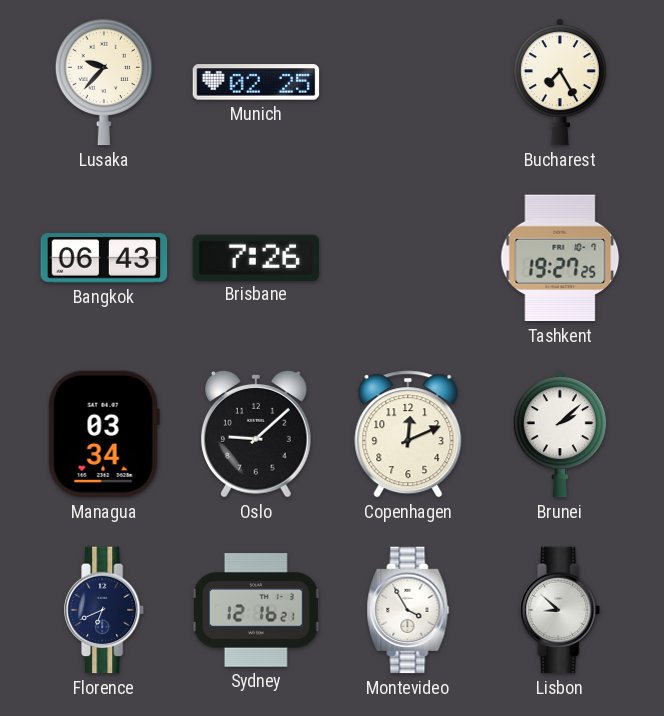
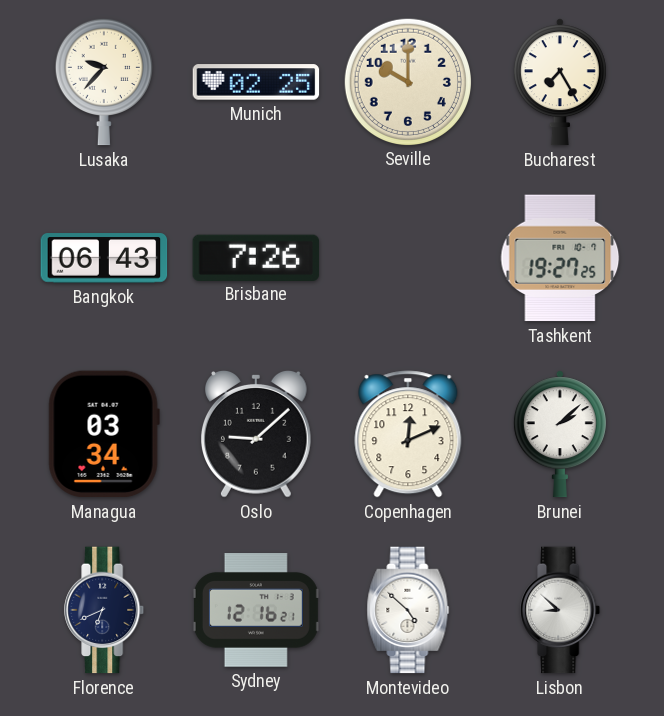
Seville: none -> 10:00
Montevideo: 3:55 -> 4:52
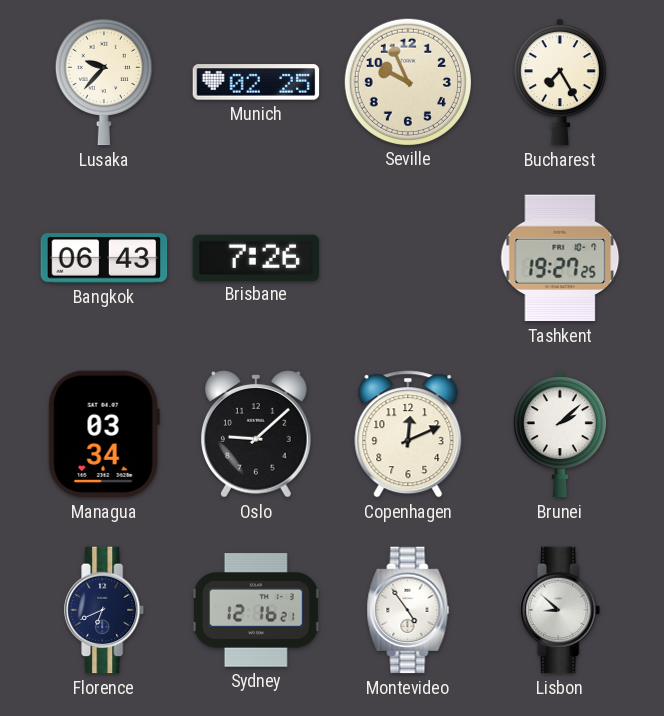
Seville: 10:00 -> 9:56
Montevideo: 4:52 -> 4:54
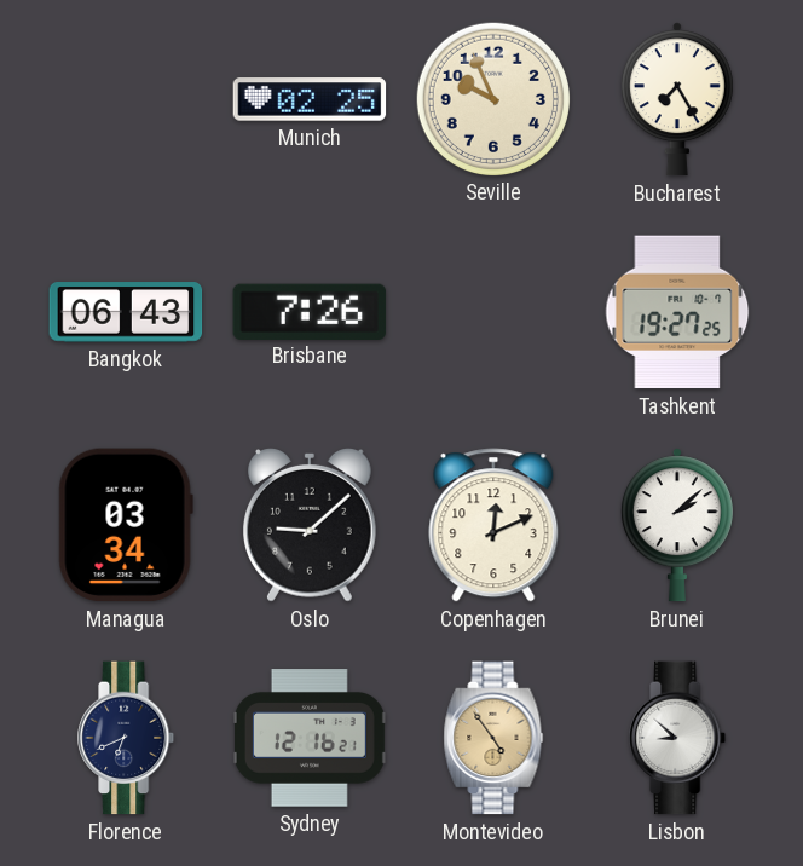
Lusaka: 9:37 -> none
Montevideo dial: white -> champagne
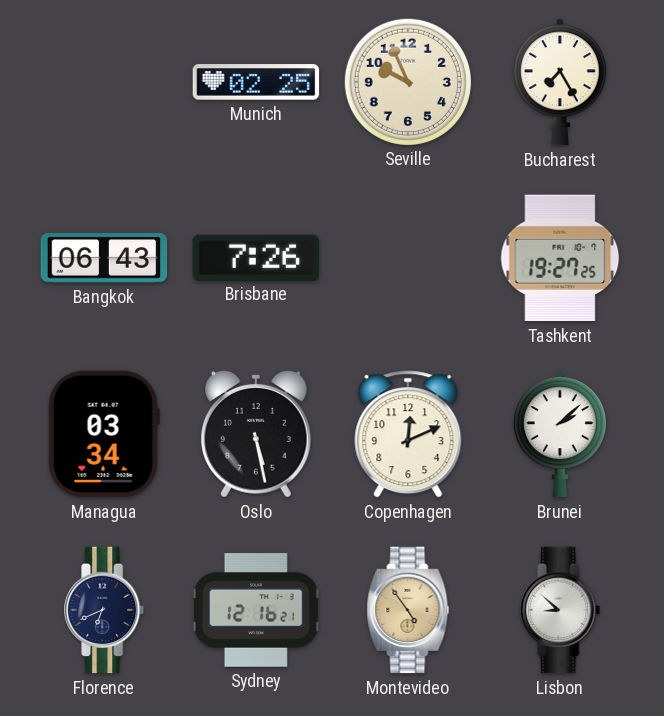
Oslo: 9:08 -> 5:28
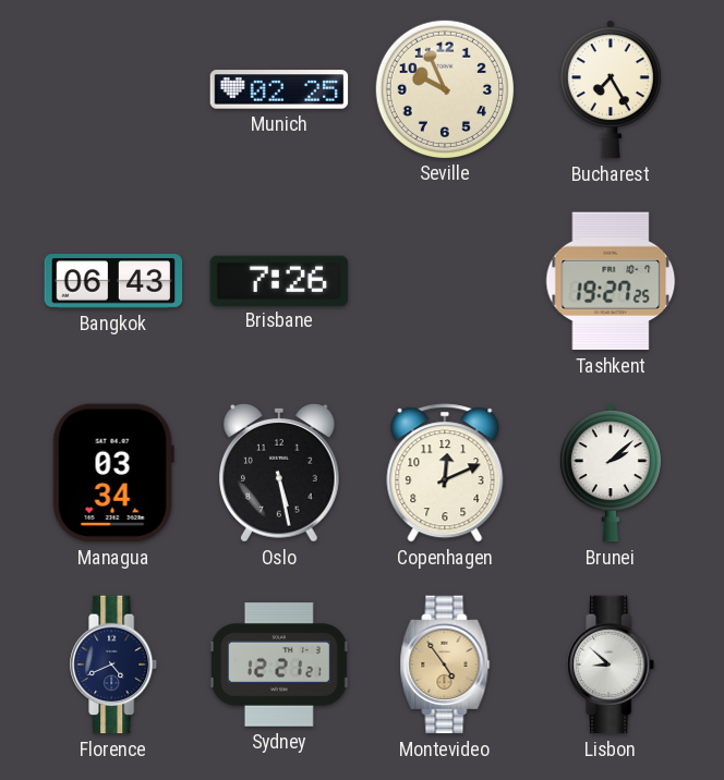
Florence: 6:41 -> 4:41
Sydney: 12:16 -> 12:21
